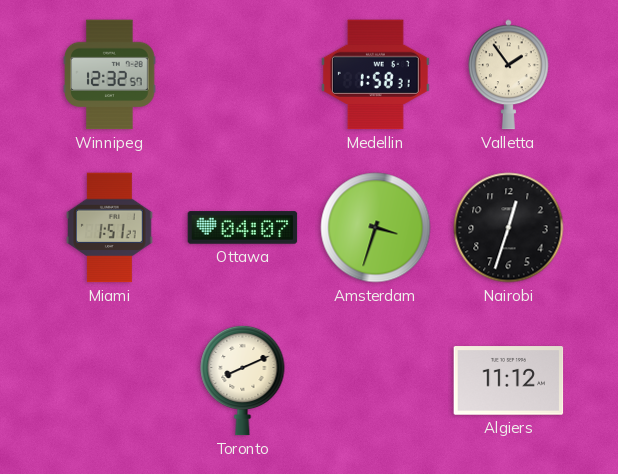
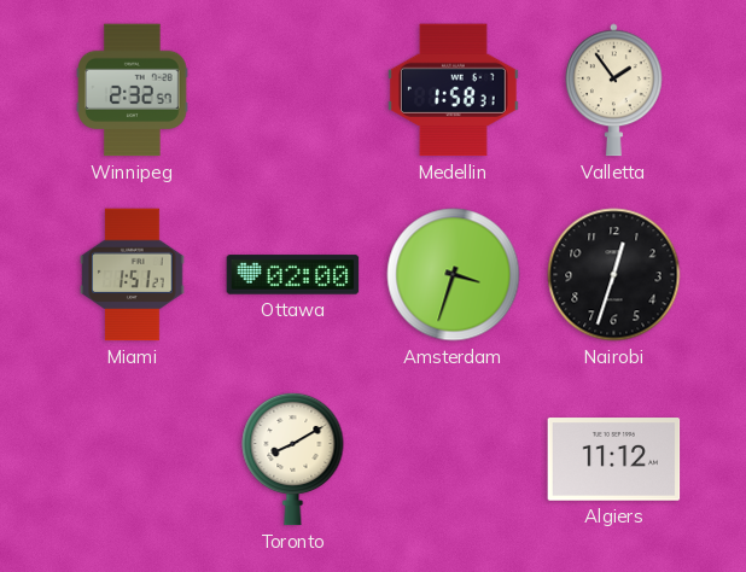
Winnipeg: 12:32 -> 2:32
Ottawa: 04:07 -> 02:00
Toronto: 8:11 -> 8:10
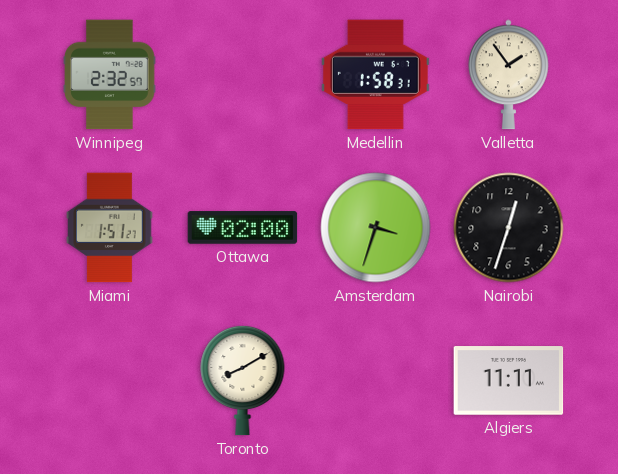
Algiers: 11:12 -> 11:11
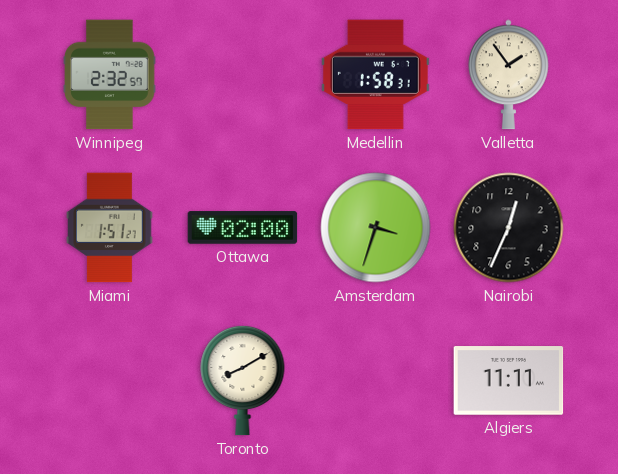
Nairobi: 12:33 -> 12:34
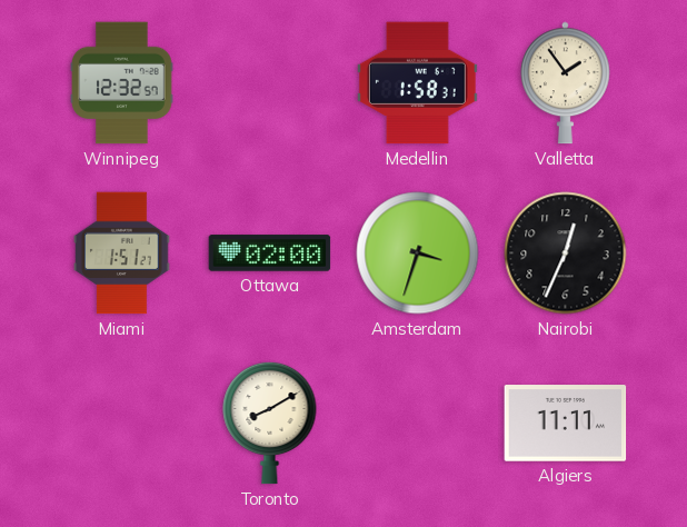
Winnipeg: 2:32 -> 12:32
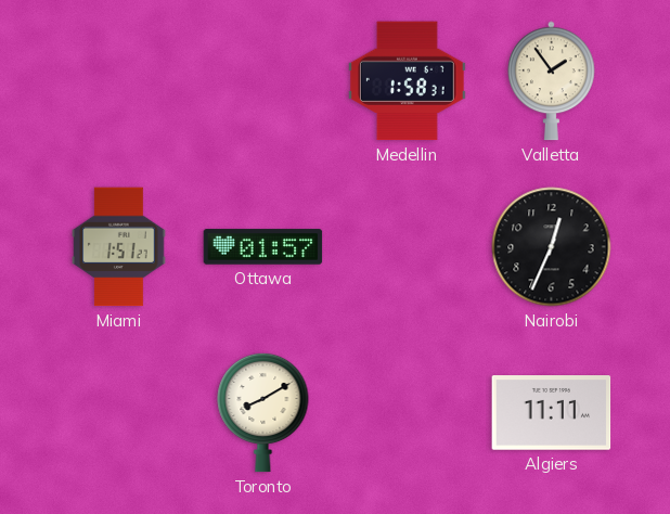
Winnipeg: 12:32 -> none
Ottawa: 02:00 -> 01:57
Amsterdam: 3:33 -> none
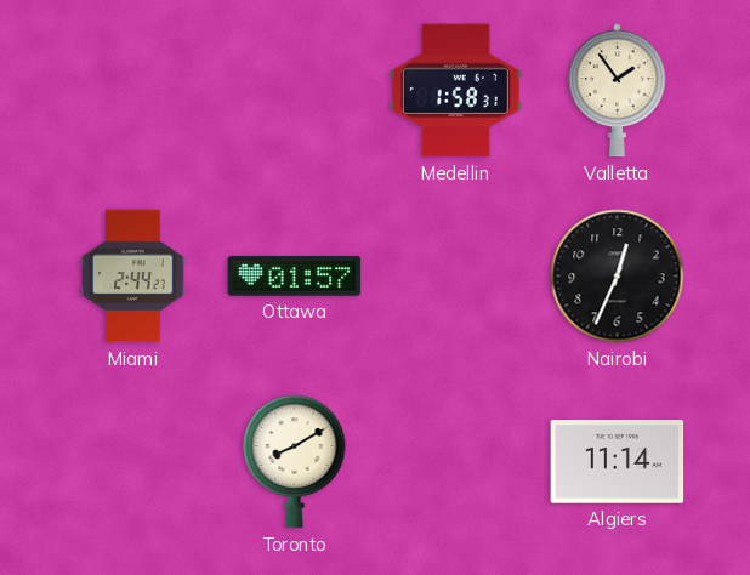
Miami: 1:51 -> 2:44
Algiers: 11:11 -> 11:14
